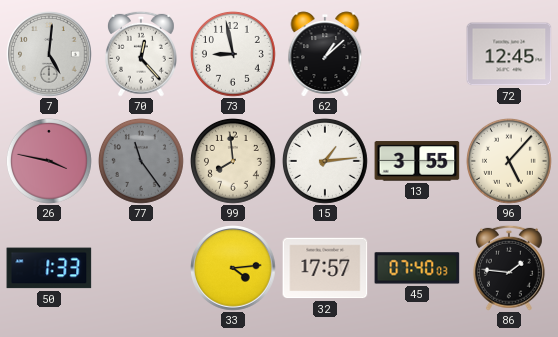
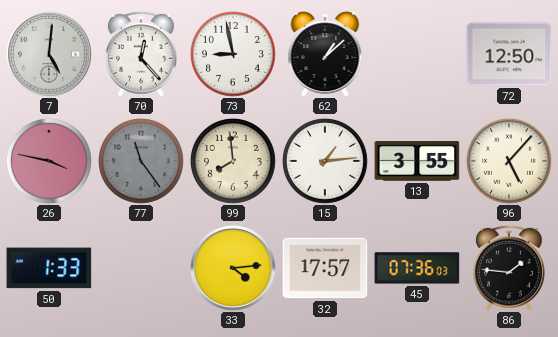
72: 12:45 -> 12:50
45: 07:40 -> 07:36
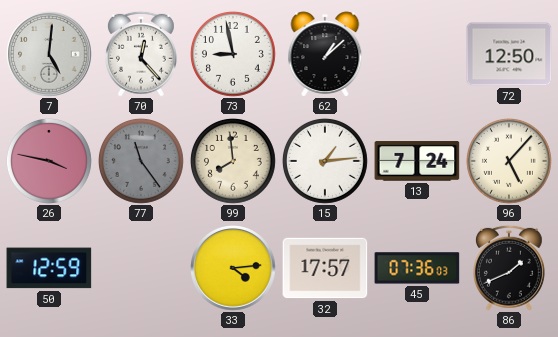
13: 3:55 -> 7:24
50: 1:33 -> 12:59
86: 1:46 -> 1:41
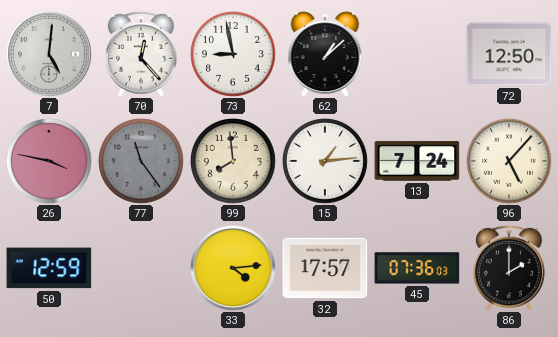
86: 1:41 -> 2:00
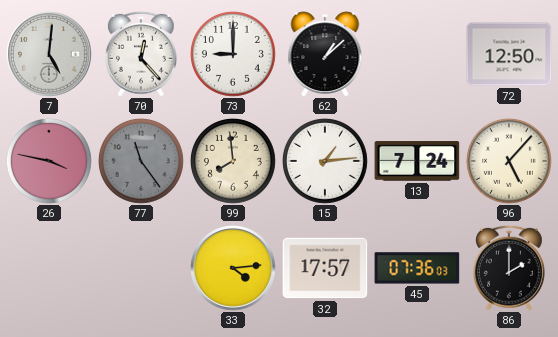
73: 8:58 -> 9:00
50: 12:59 -> none
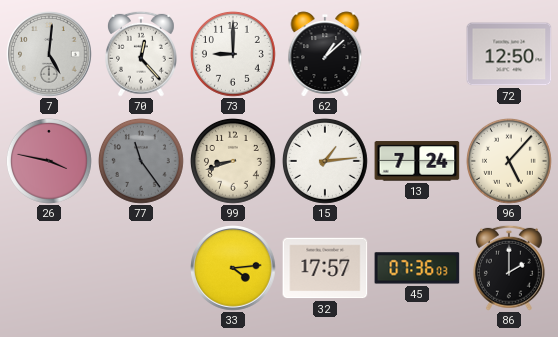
99: 7:59 -> 8:42
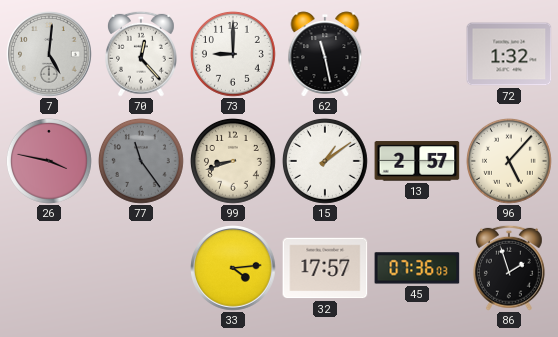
62: 1:08 -> 11:28
72: 12:50 -> 1:32
15: 1:14 -> 1:09
13: 7:24 -> 2:57
86: 2:00 -> 1:57
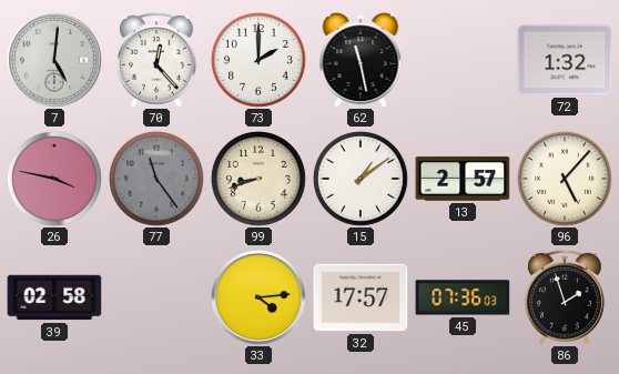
73: 9:00 -> 2:00
39: none -> 02:58
